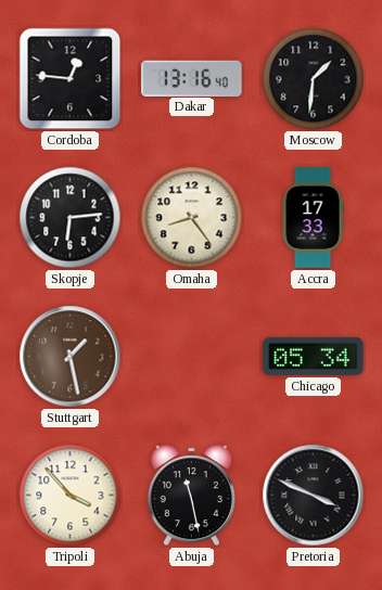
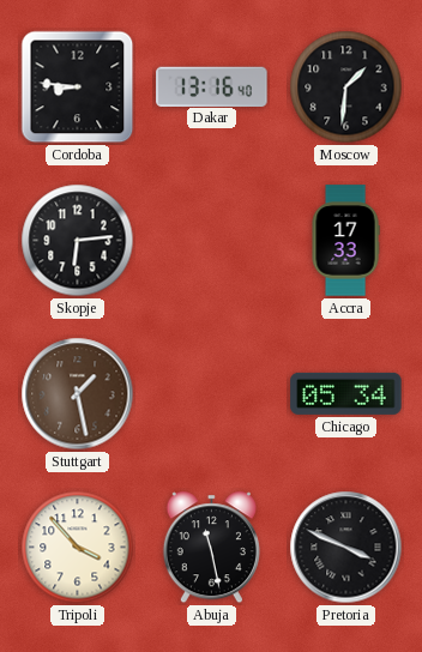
Cordoba: 12:46 -> 8:46
Omaha: 8:24 -> none
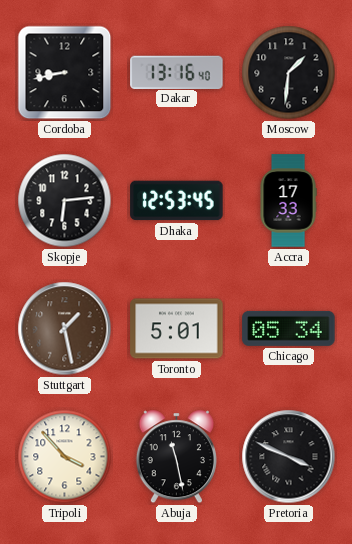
Cordoba: 8:46 -> 8:43
Dhaka: none -> 12:53
Toronto: none -> 5:01
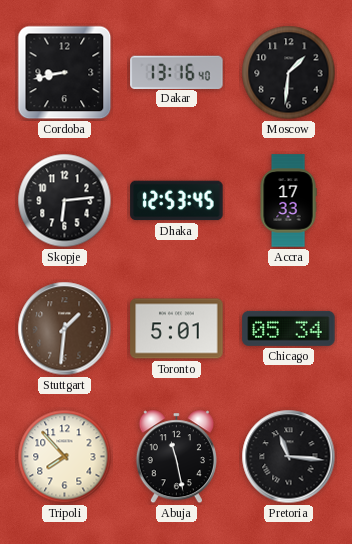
Stuttgart: 1:28 -> 1:31
Tripoli: 3:53 -> 7:53
Pretoria: 3:49 -> 11:16
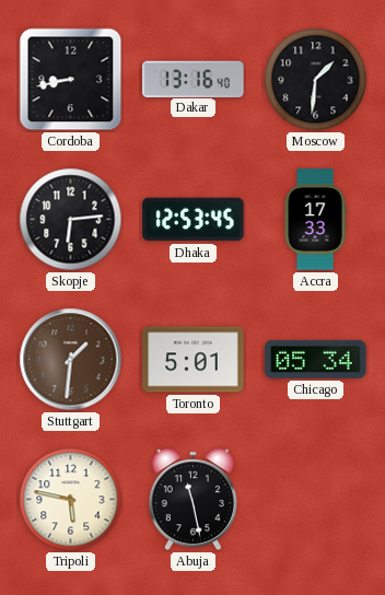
Tripoli: 7:53 -> 5:47
Pretoria: 11:16 -> none
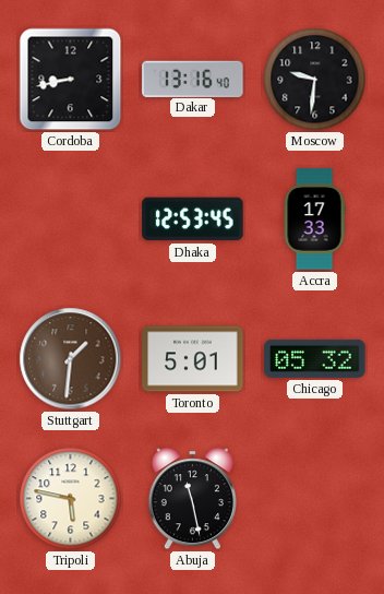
Moscow: 1:31 -> 9:31
Skopje: 6:14 -> none
Chicago: 05:34 -> 05:32
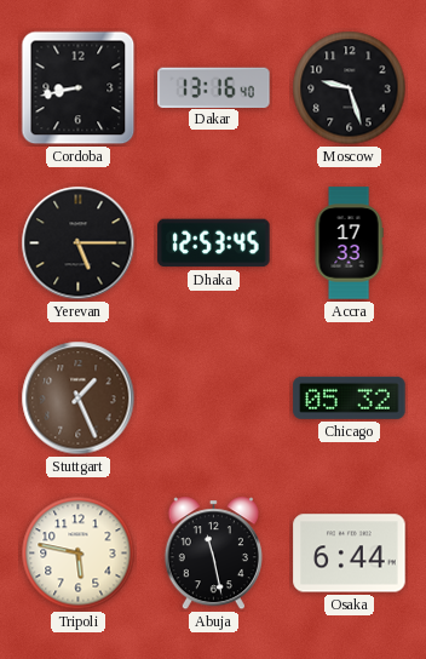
Moscow: 9:31 -> 9:27
Yerevan: none -> 5:15
Stuttgart: 1:31 -> 1:26
Toronto: 5:01 -> none
Osaka: none -> 6:44
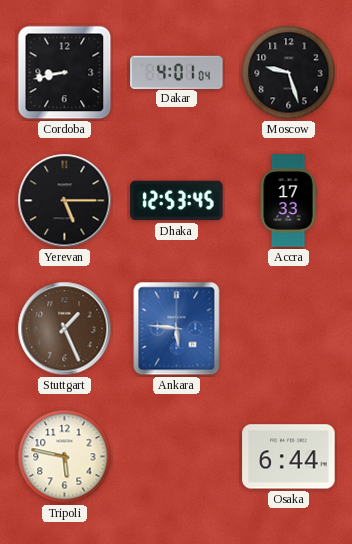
Dakar: 13:16 -> 4:01
Ankara: none -> 5:46
Chicago: 05:32 -> none
Abuja: 11:28 -> none
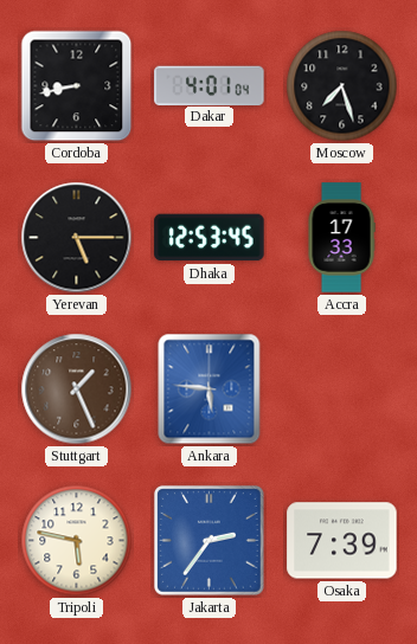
Moscow: 9:27 -> 7:27
Jakarta: none -> 2:36
Osaka: 6:44 -> 7:39
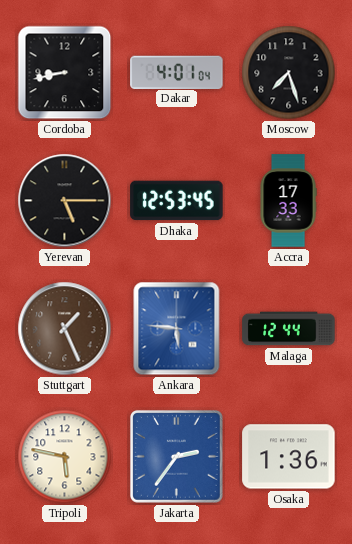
Malaga: none -> 12:44
Osaka: 7:39 -> 1:36
